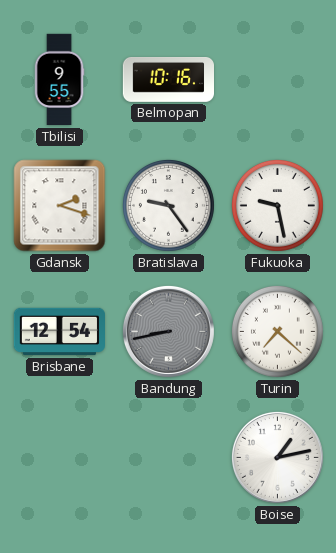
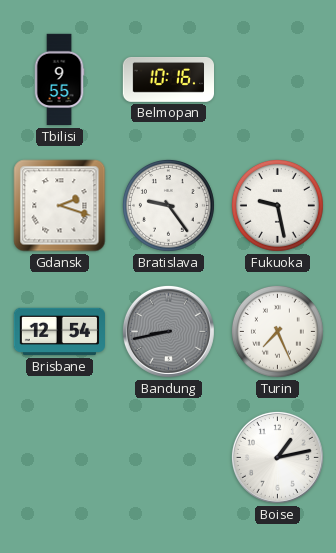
Turin: 7:22 -> 7:26
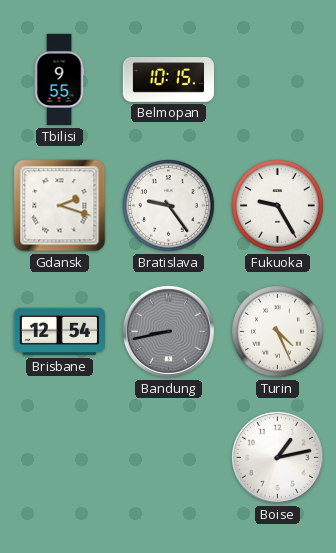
Belmopan: 10:16 -> 10:15
Fukuoka: 9:28 -> 9:25
Turin: 7:26 -> 4:26
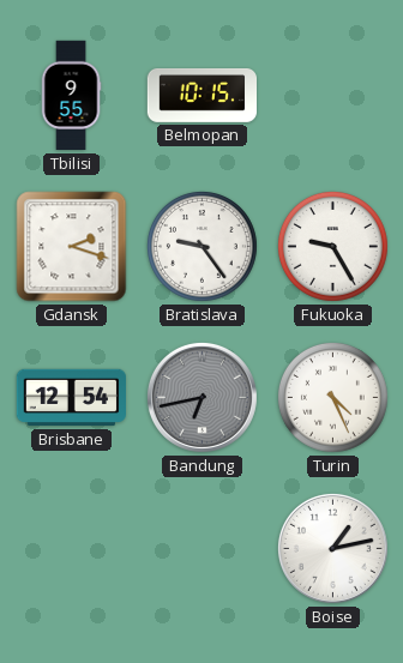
Bandung: 8:43 -> 6:43
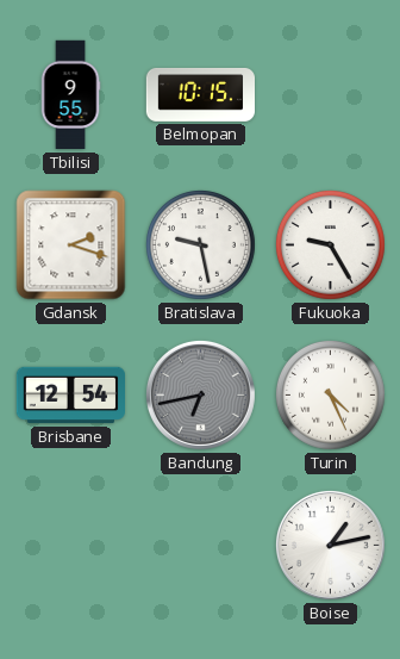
Bratislava: 9:24 -> 9:28
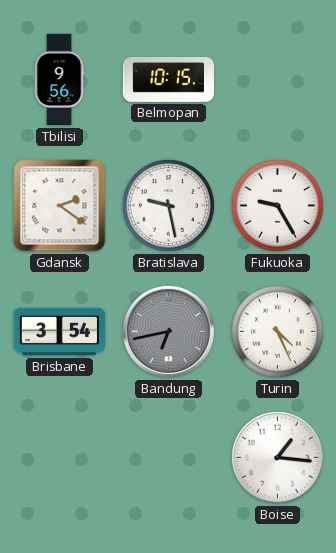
Tbilisi: 9:55 -> 9:56
Gdansk: 2:18 -> 2:21
Brisbane: 12:54 -> 3:54
Boise: 1:13 -> 1:16
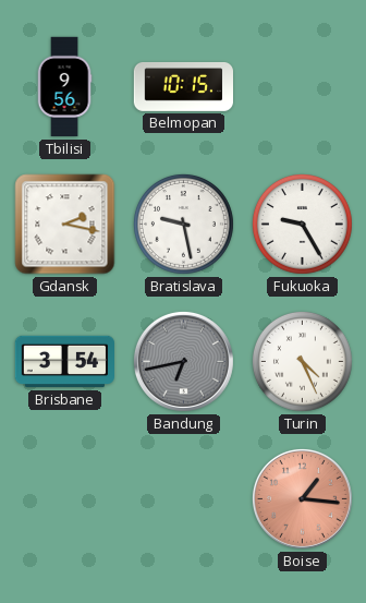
Gdansk: 2:21 -> 2:17
Boise dial: white -> salmon
